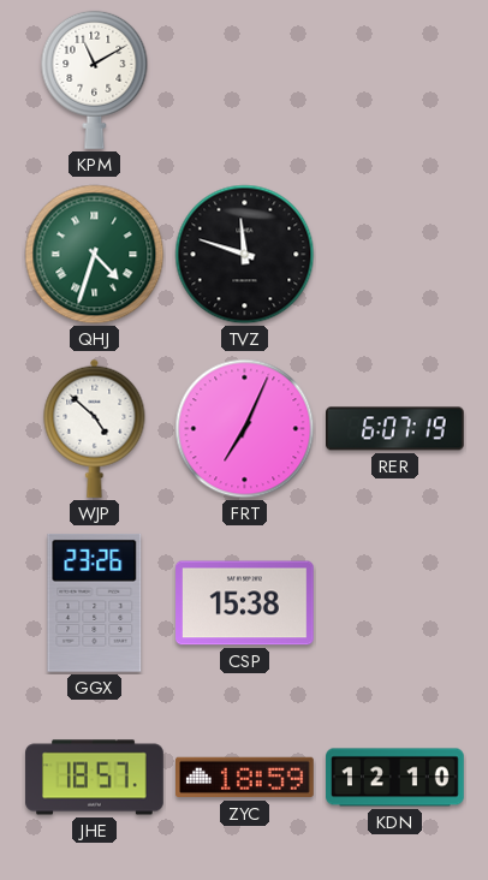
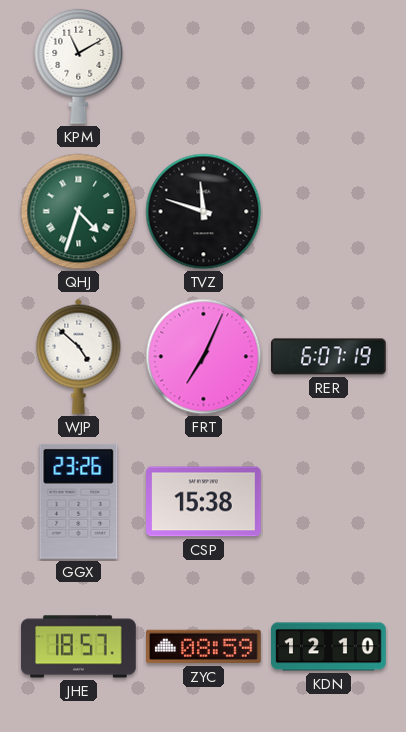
ZYC: 18:59 -> 08:59
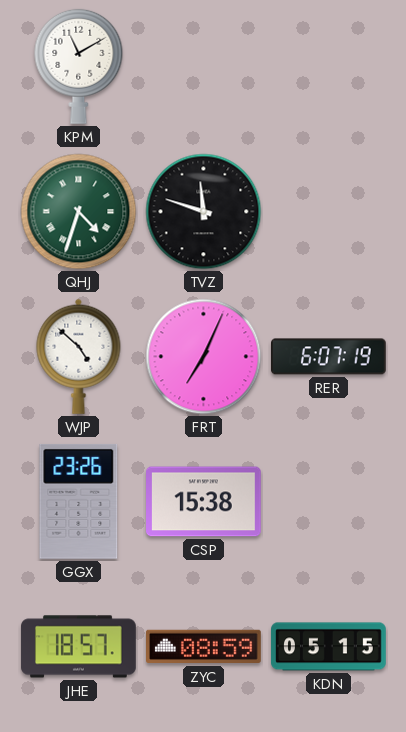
KDN: 12:10 -> 05:15
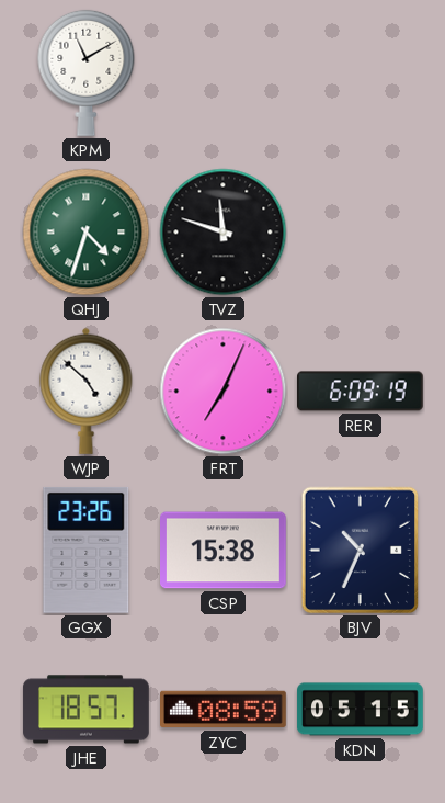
RER: 6:07 -> 6:09
BJV: none -> 10:34
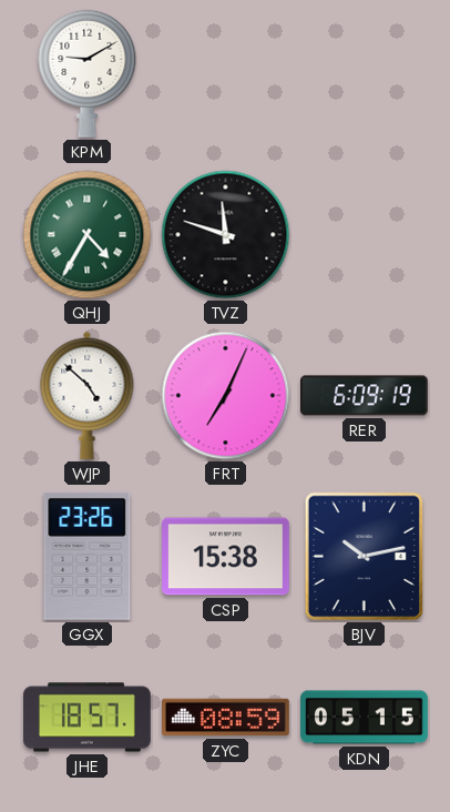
KPM: 11:10 -> 9:10
QHJ: 4:33 -> 4:35
BJV: 10:34 -> 10:13
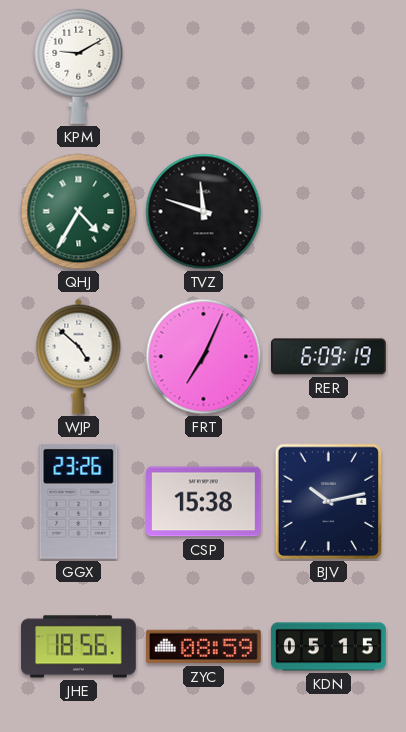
JHE: 18:57 -> 18:56
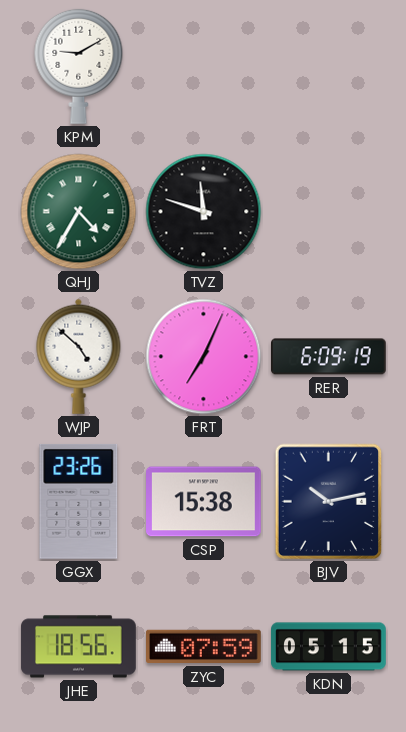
ZYC: 08:59 -> 07:59
